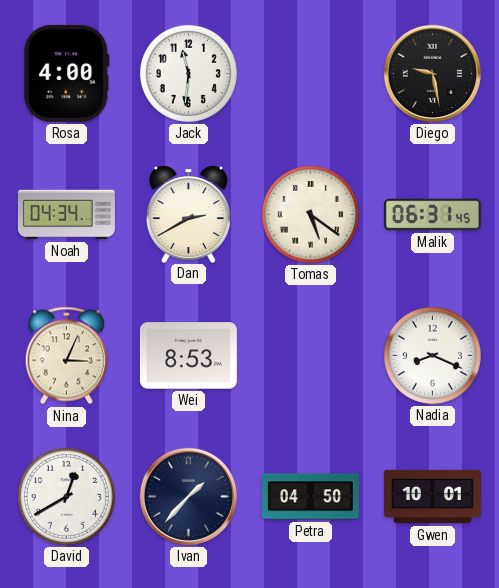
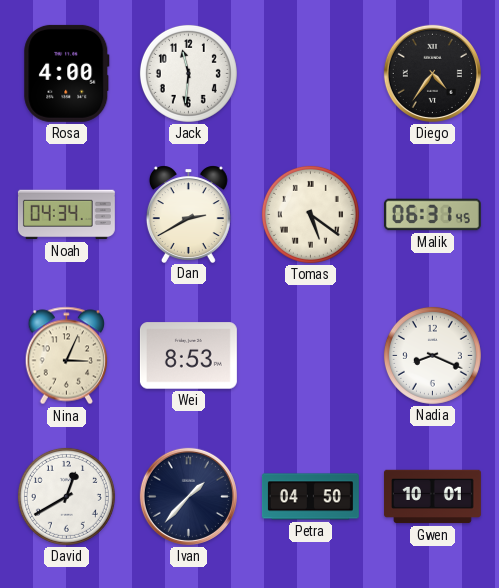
Diego: 9:28 -> 4:36
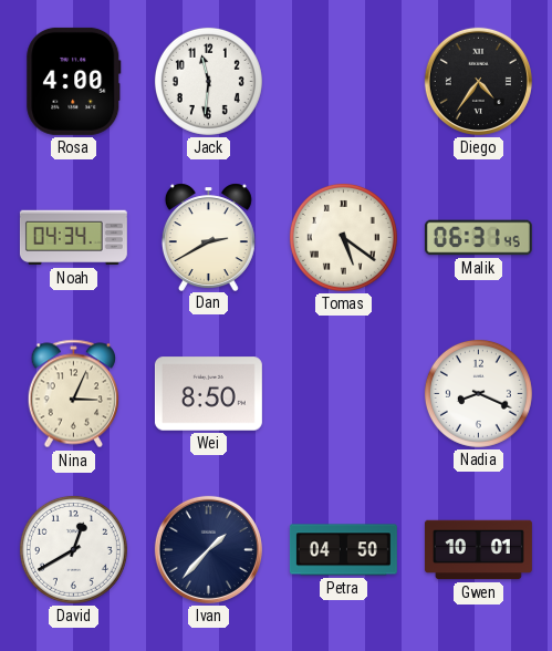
Wei: 8:53 -> 8:50
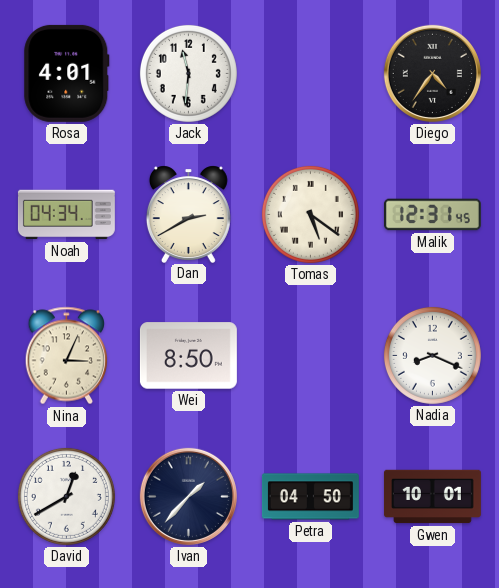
Rosa: 4:00 -> 4:01
Malik: 06:31 -> 12:31
